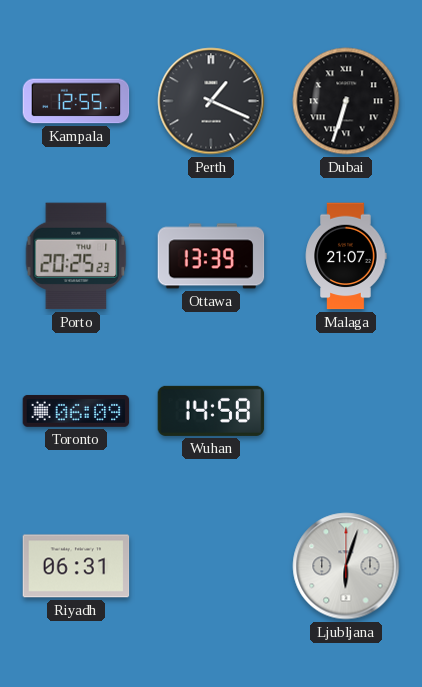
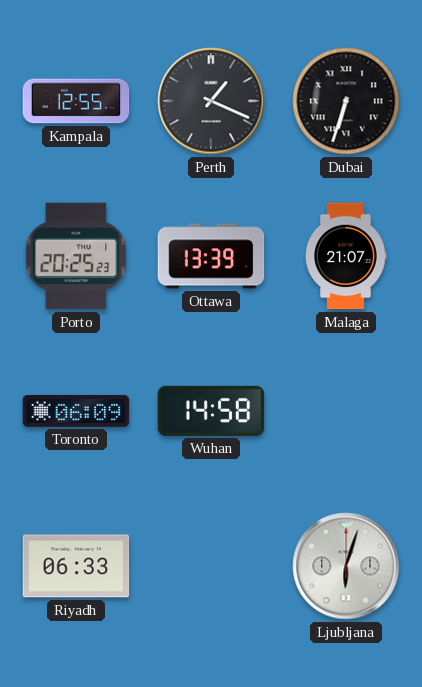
Riyadh: 06:31 -> 06:33
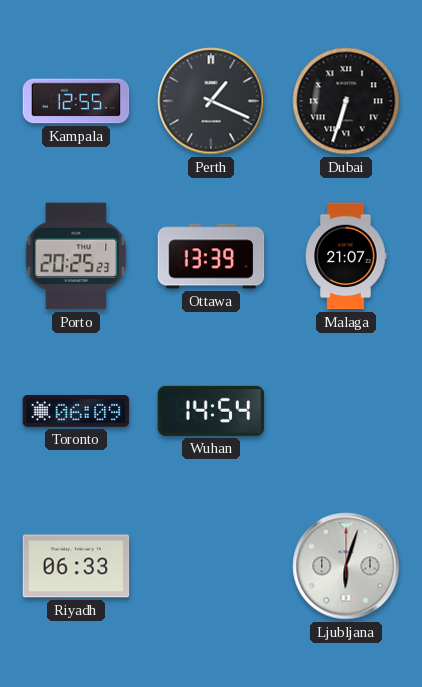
Wuhan: 14:58 -> 14:54
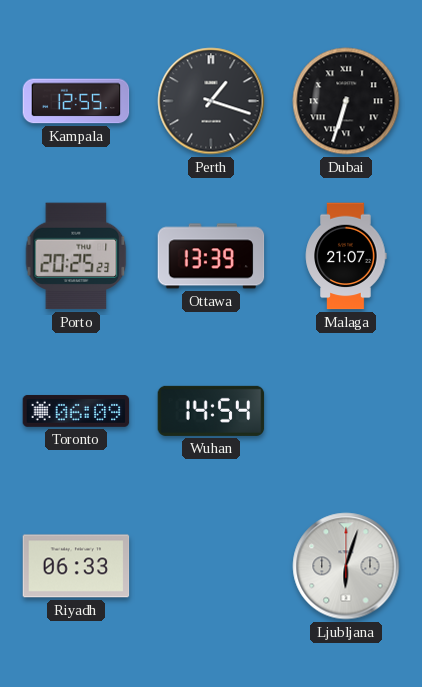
Perth: 1:19 -> 1:18
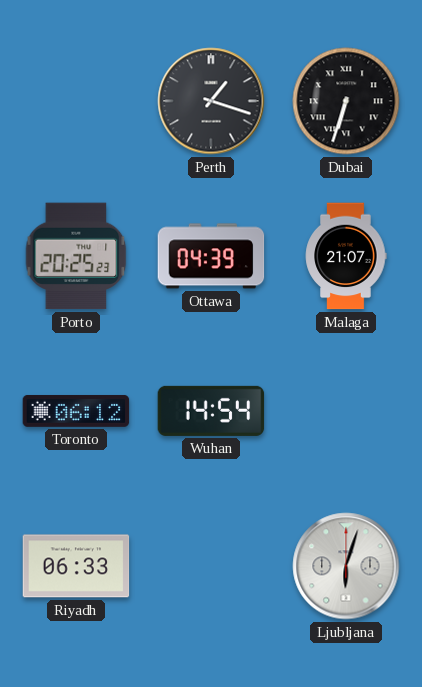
Kampala: 12:55 -> none
Ottawa: 13:39 -> 04:39
Toronto: 06:09 -> 06:12
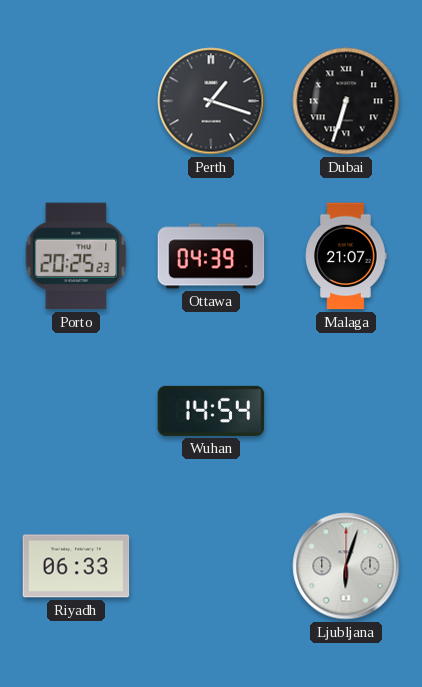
Toronto: 06:12 -> none
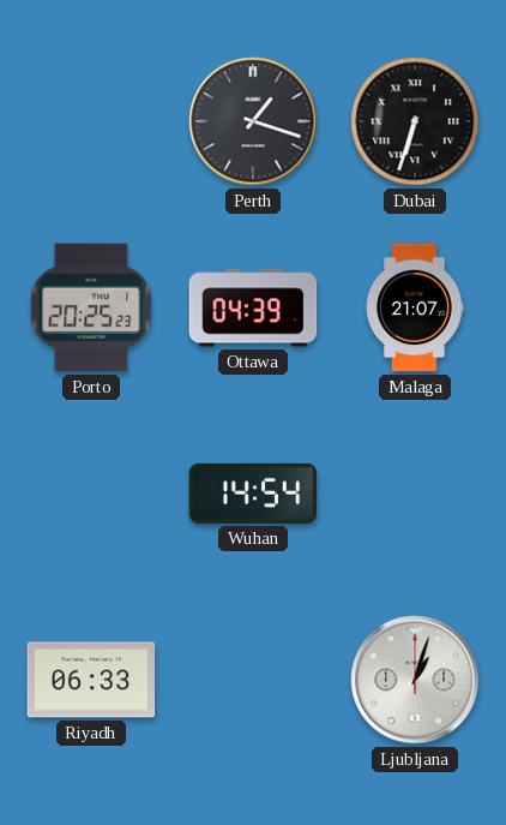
Ljubljana: 6:03 -> 1:03
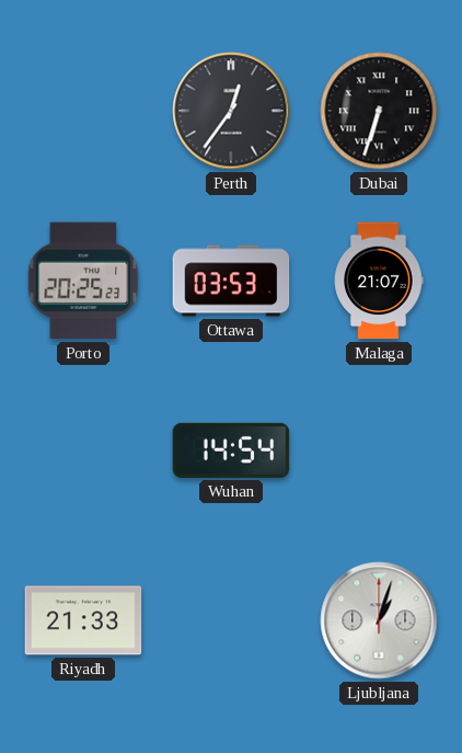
Perth: 1:18 -> 12:36
Ottawa: 04:39 -> 03:53
Riyadh: 06:33 -> 21:33
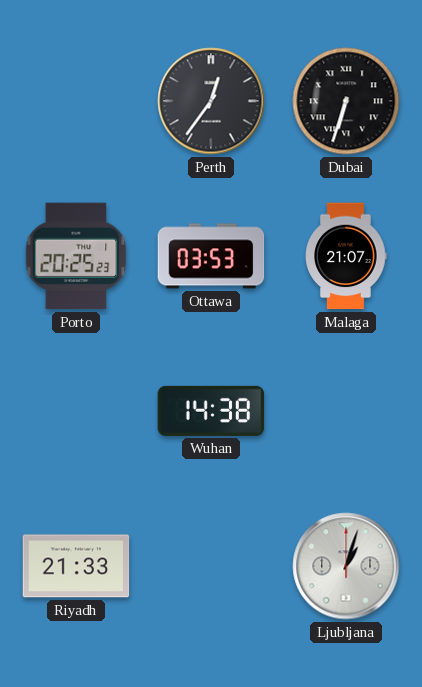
Wuhan: 14:54 -> 14:38
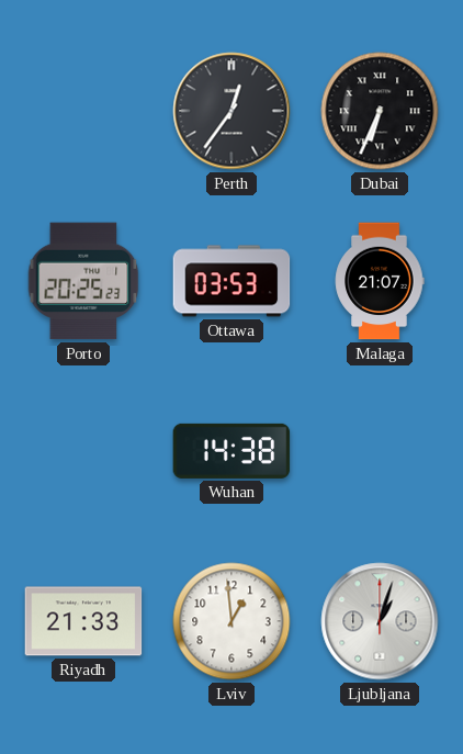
Dubai: 6:33 -> 6:34
Lviv: none -> 12:59
